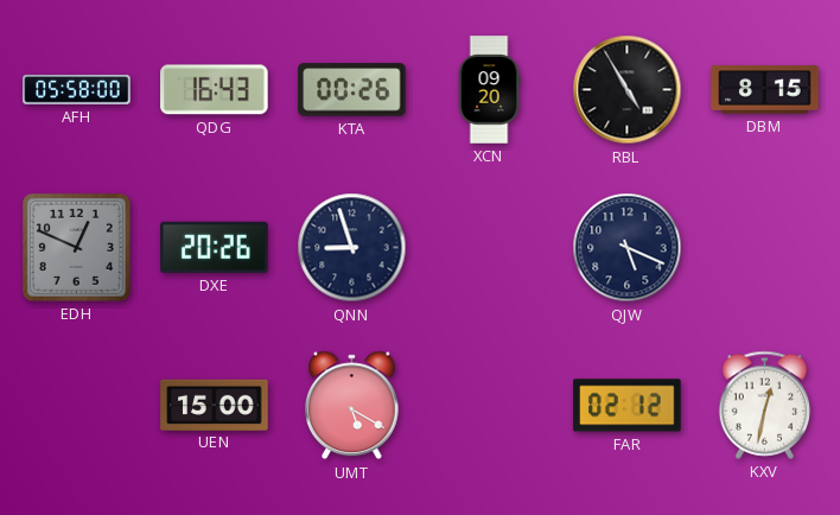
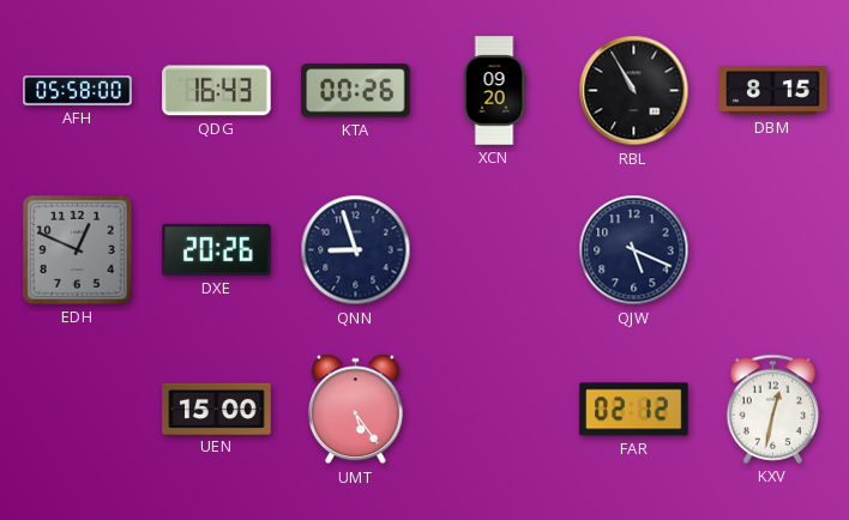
RBL: 4:55 -> 10:55
UMT: 5:20 -> 5:24
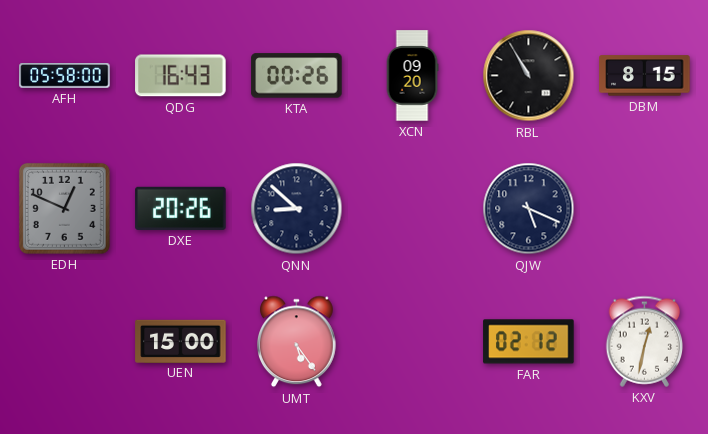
QNN: 8:57 -> 8:52
